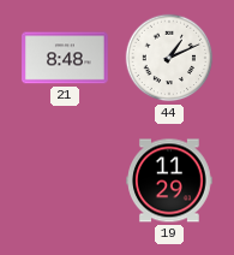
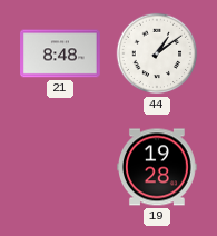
44: 1:11 -> 1:09
19: 11:29 -> 19:28
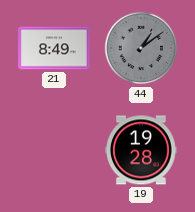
21: 8:48 -> 8:49
44 dial: white -> grey
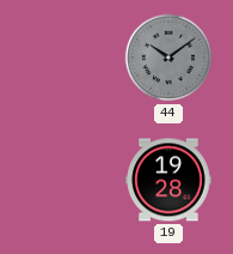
21: 8:49 -> none
44: 1:09 -> 10:09
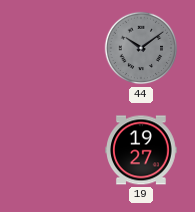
19: 19:28 -> 19:27
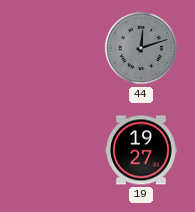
44: 10:09 -> 12:12
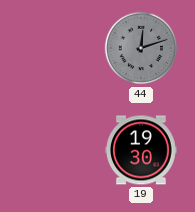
19: 19:27 -> 19:30
